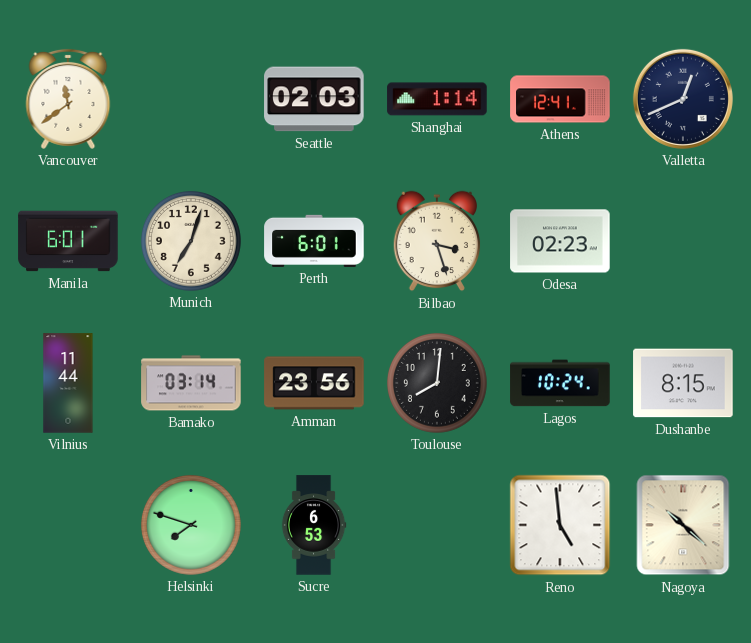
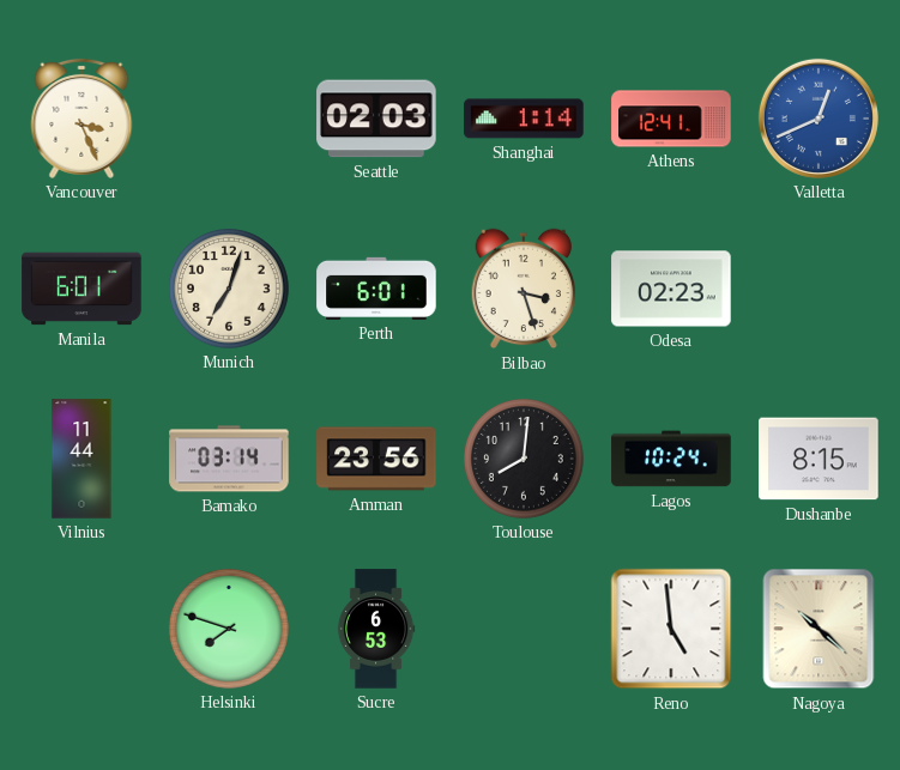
Vancouver: 11:39 -> 3:26
Valletta dial: navy -> blue
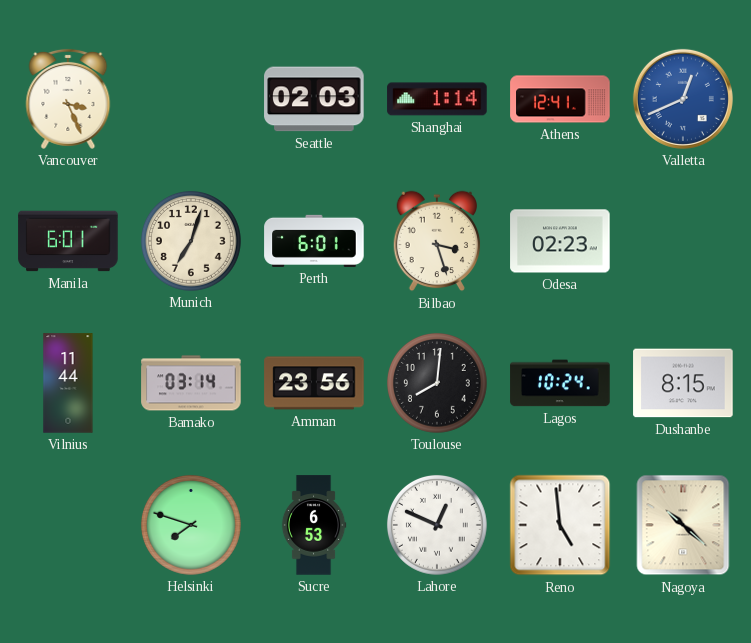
Lahore: none -> 12:49
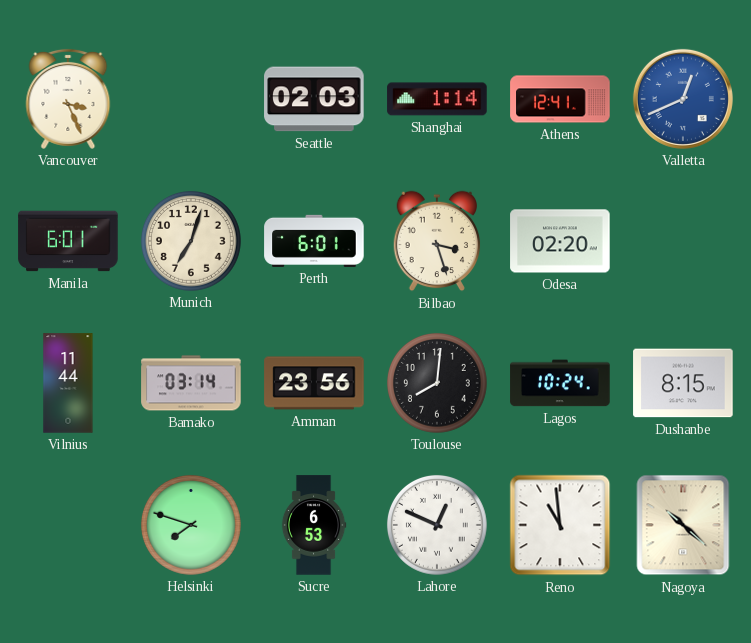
Odesa: 02:23 -> 02:20
Reno: 4:59 -> 10:59
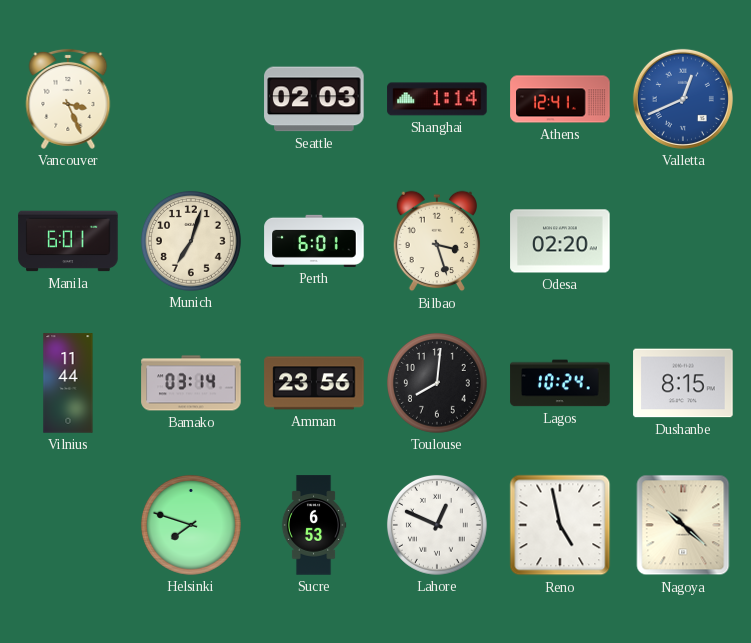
Reno: 10:59 -> 4:58
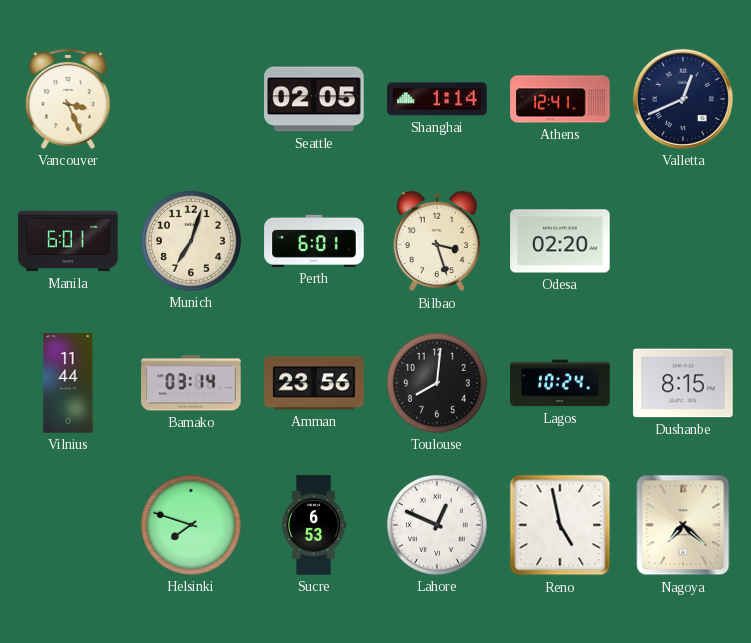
Seattle: 02:03 -> 02:05
Valletta dial: blue -> navy
Nagoya: 10:22 -> 7:22
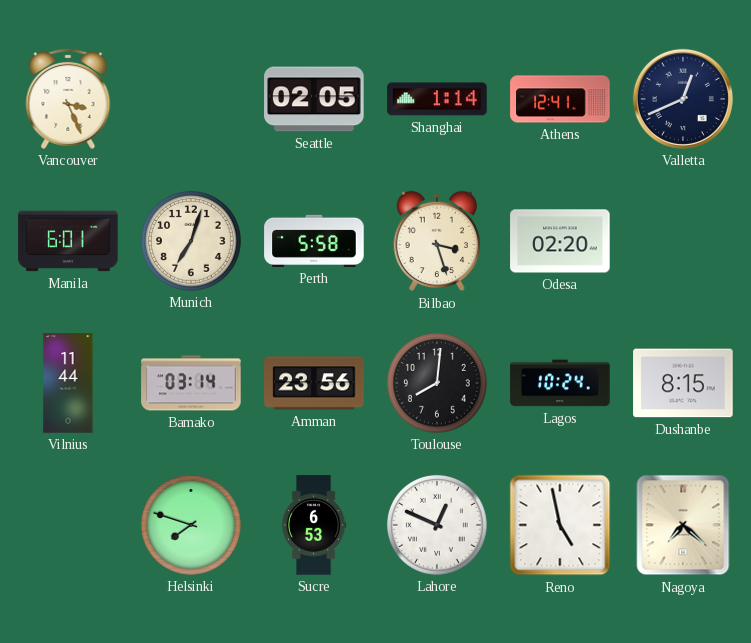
Perth: 6:01 -> 5:58
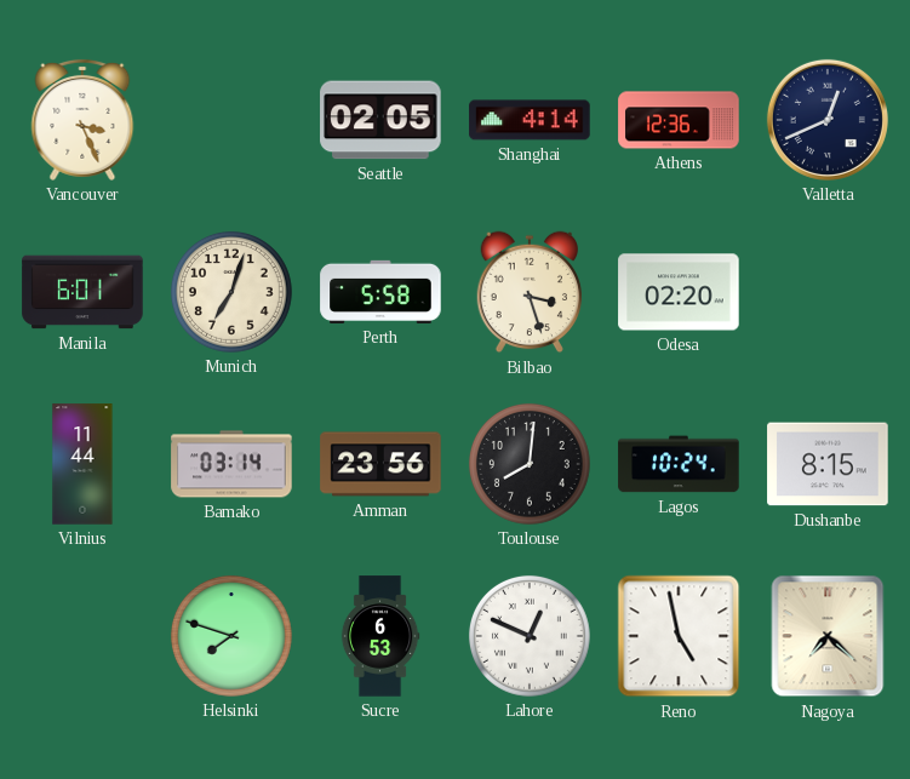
Shanghai: 1:14 -> 4:14
Athens: 12:41 -> 12:36
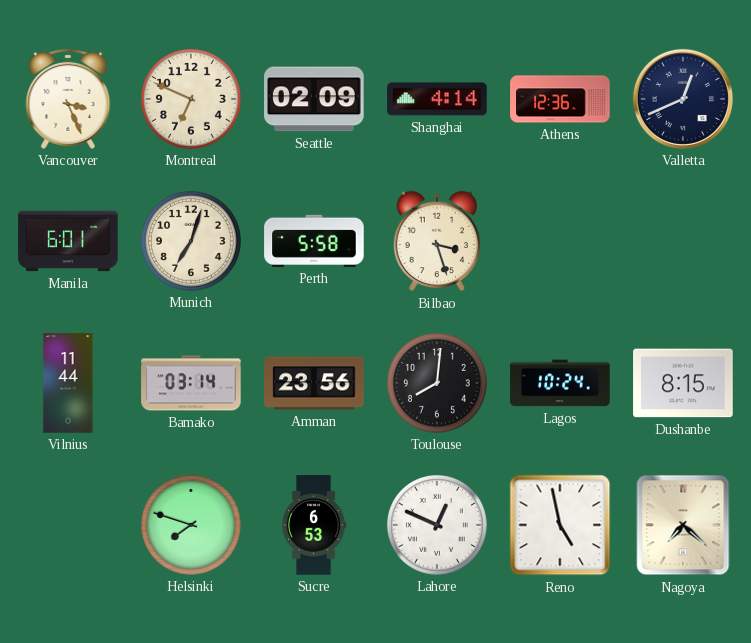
Montreal: none -> 6:49
Seattle: 02:05 -> 02:09
Odesa: 02:20 -> none
